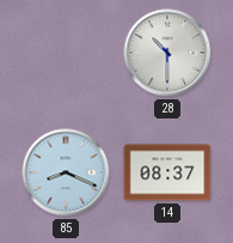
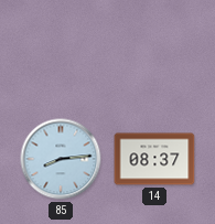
28: 10:30 -> none
85: 8:19 -> 8:14
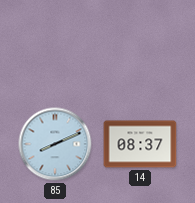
85: 8:14 -> 8:11
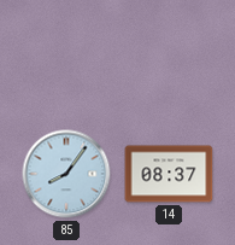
85: 8:11 -> 8:06
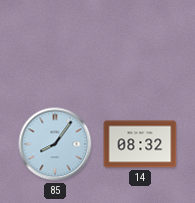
14: 08:37 -> 08:32
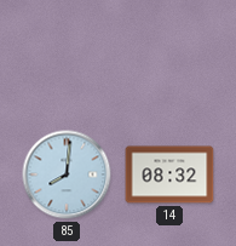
85: 8:06 -> 8:01
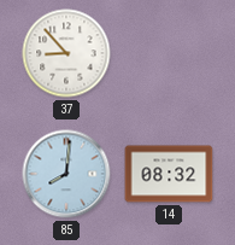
37: none -> 8:53
